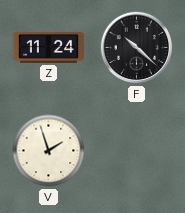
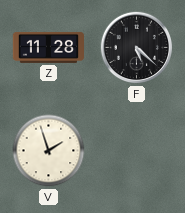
Z: 11:24 -> 11:28
F: 10:22 -> 5:22
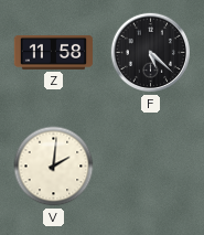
Z: 11:28 -> 11:58
V: 1:57 -> 2:01
